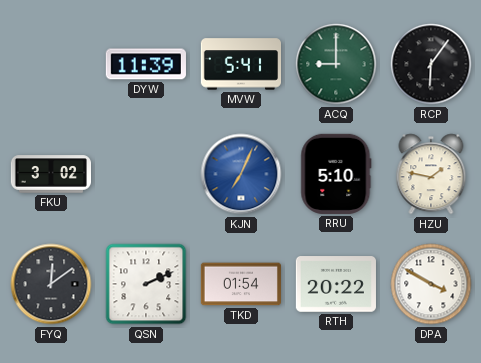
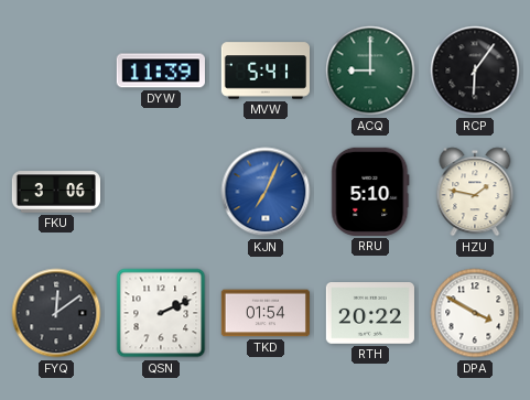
FKU: 3:02 -> 3:06
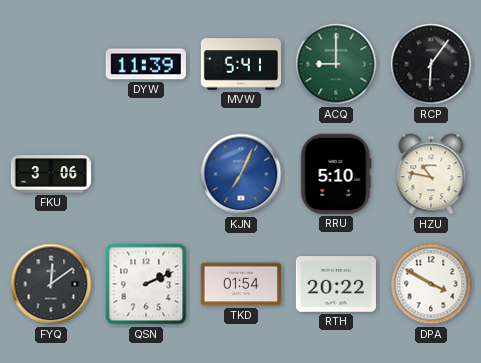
HZU: 1:47 -> 10:47
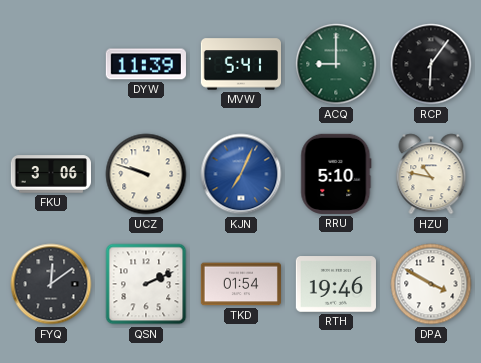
UCZ: none -> 9:48
RTH: 20:22 -> 19:46
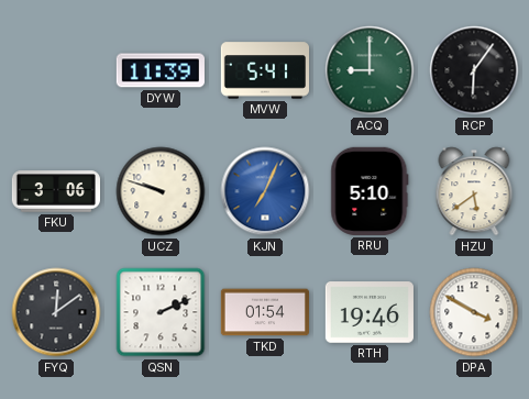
HZU: 10:47 -> 5:39
